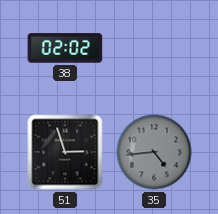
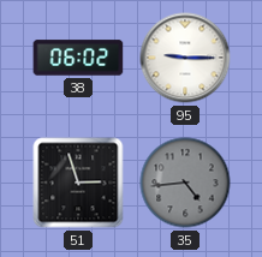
38: 02:02 -> 06:02
95: none -> 9:15
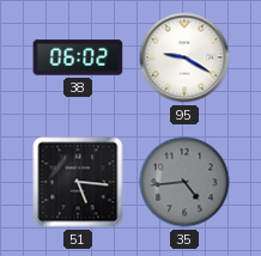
95: 9:15 -> 9:20
51: 2:57 -> 5:16
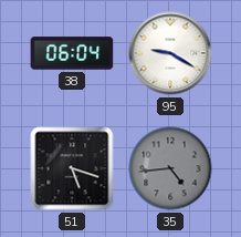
38: 06:02 -> 06:04
51: 5:16 -> 5:18
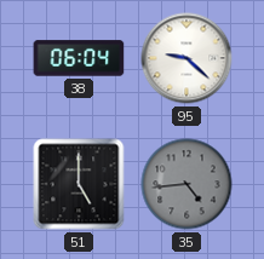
95: 9:20 -> 9:22
51: 5:18 -> 5:00
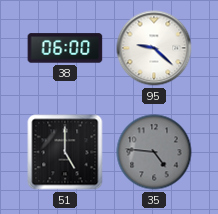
38: 06:04 -> 06:00
35: 4:44 -> 4:46
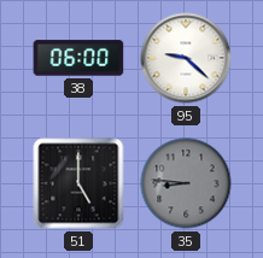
35: 4:46 -> 8:46
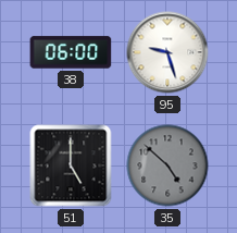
95: 9:22 -> 9:27
35: 8:46 -> 4:52
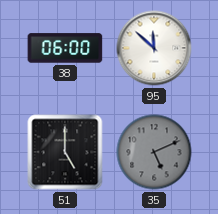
95: 9:27 -> 11:52
35: 4:52 -> 5:11
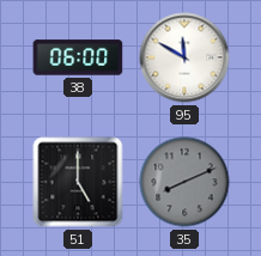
95: 11:52 -> 11:50
35: 5:11 -> 8:11
